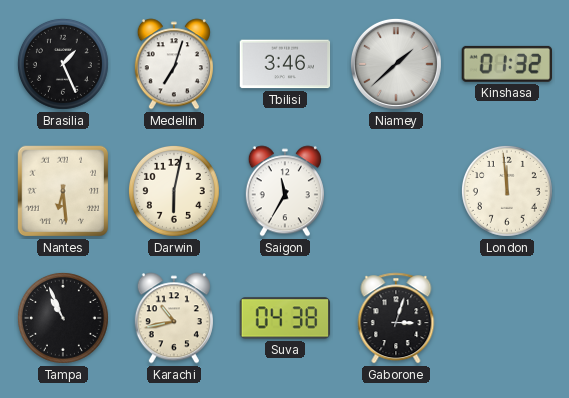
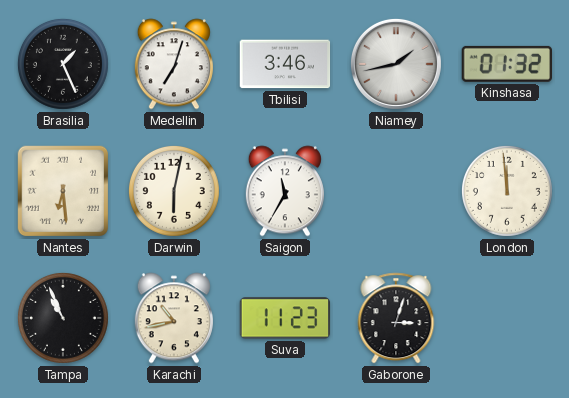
Niamey: 1:38 -> 1:43
Suva: 04:38 -> 11:23
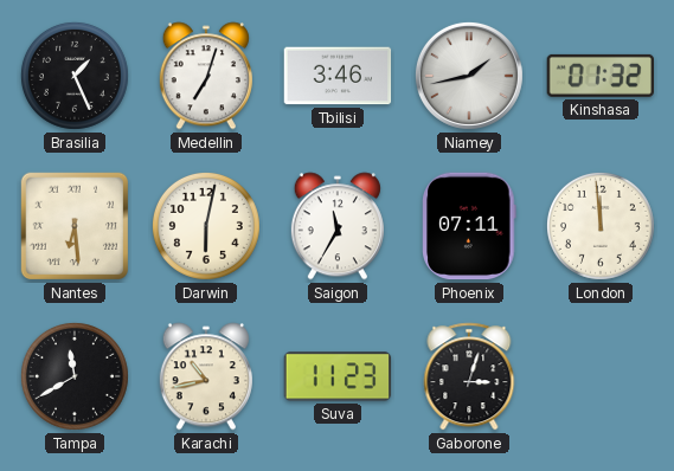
Phoenix: none -> 07:11
Tampa: 10:56 -> 11:40
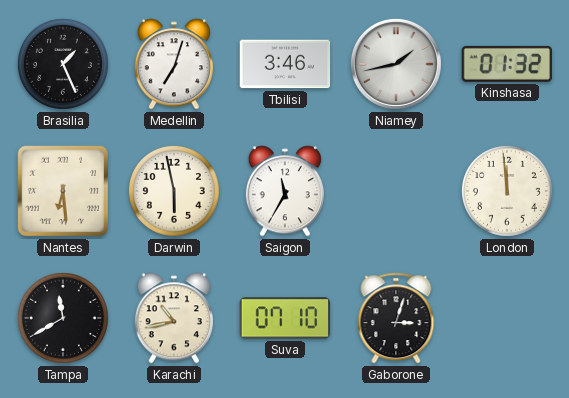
Darwin: 6:02 -> 5:58
Phoenix: 07:11 -> none
Suva: 11:23 -> 07:10
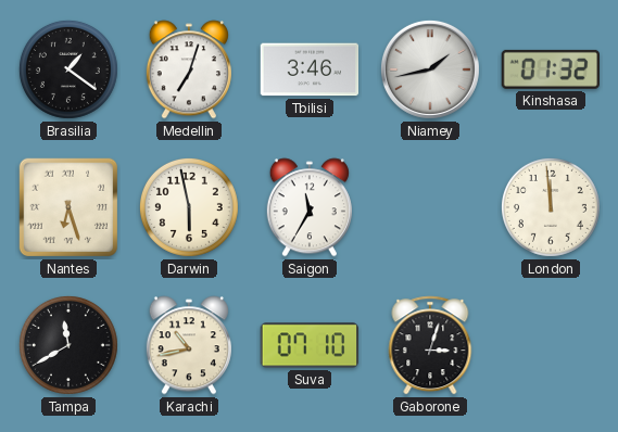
Brasilia: 1:26 -> 1:21
Nantes: 6:29 -> 6:27
